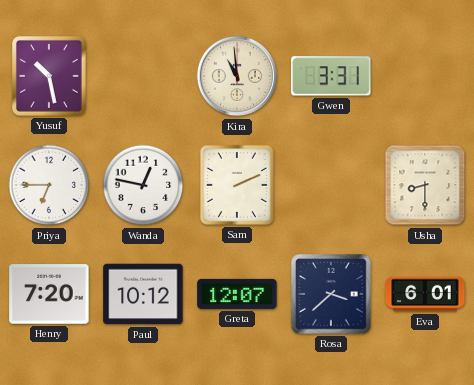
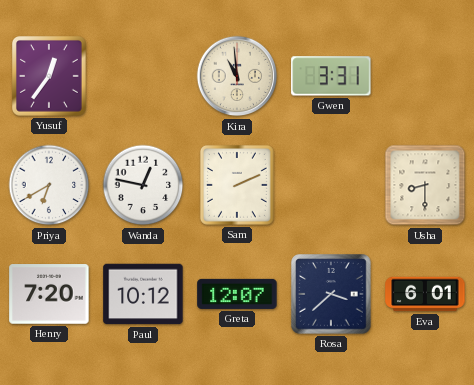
Yusuf: 10:28 -> 12:36
Priya: 6:45 -> 6:40
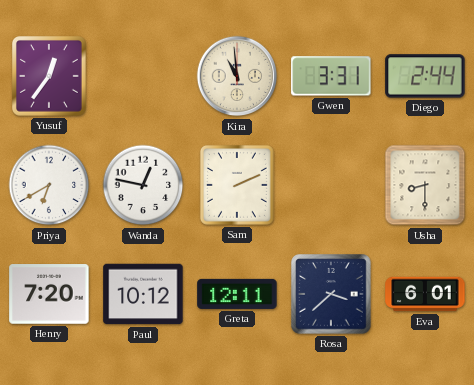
Diego: none -> 2:44
Greta: 12:07 -> 12:11
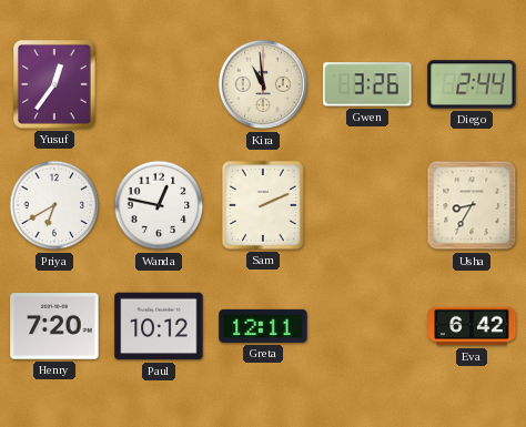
Gwen: 3:31 -> 3:26
Usha: 8:30 -> 8:35
Rosa: 3:38 -> none
Eva: 6:01 -> 6:42
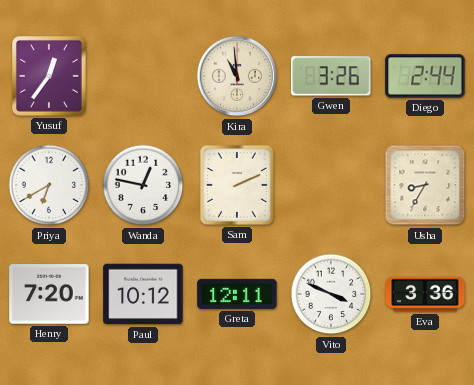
Vito: none -> 3:49
Eva: 6:42 -> 3:36
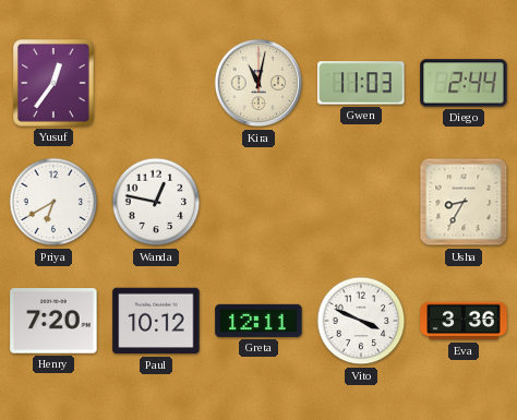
Kira: 10:59 -> 11:02
Gwen: 3:26 -> 11:03
Sam: 2:11 -> none
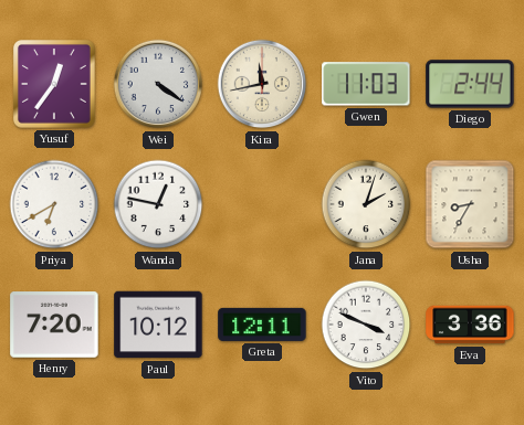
Wei: none -> 4:21
Kira: 11:02 -> 11:43
Jana: none -> 2:03
